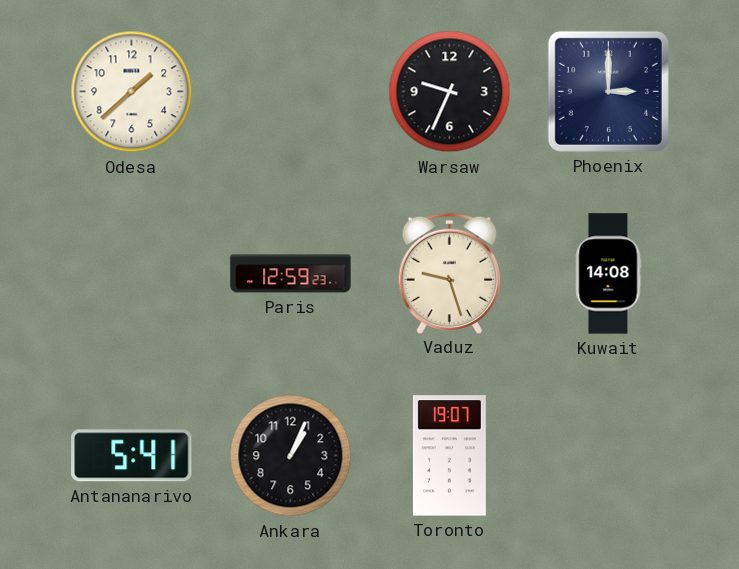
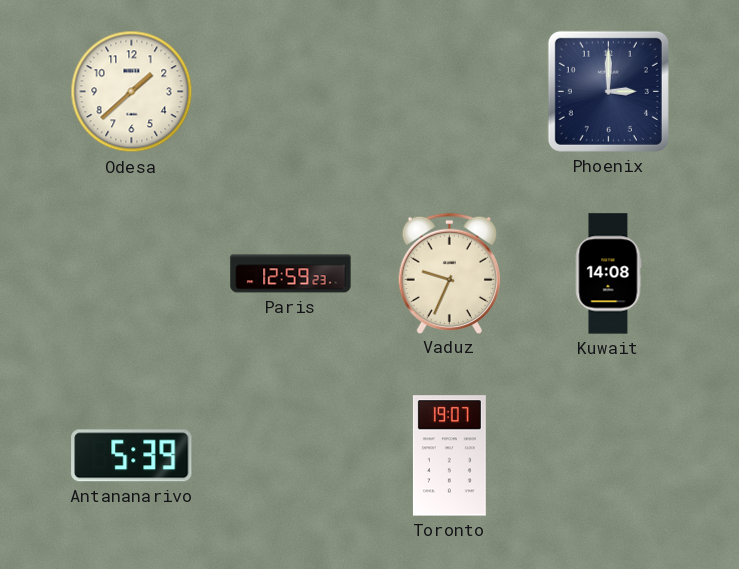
Warsaw: 9:34 -> none
Vaduz: 9:27 -> 9:34
Antananarivo: 5:41 -> 5:39
Ankara: 1:04 -> none
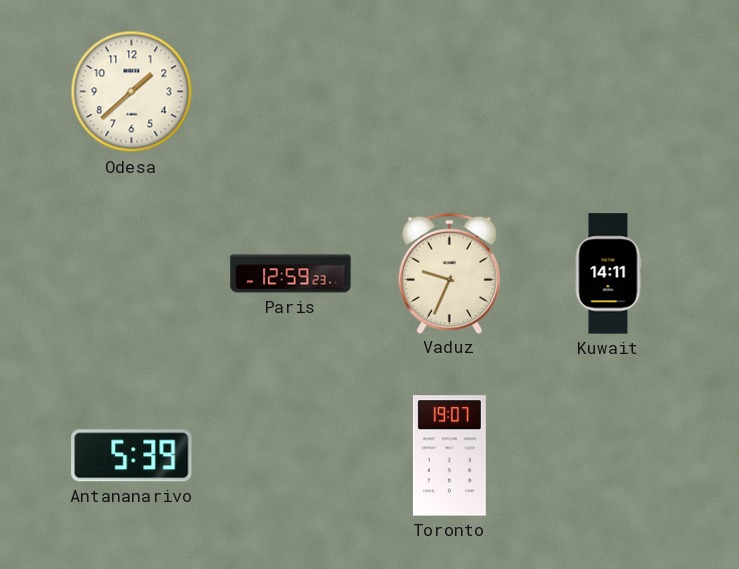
Phoenix: 3:00 -> none
Kuwait: 14:08 -> 14:11
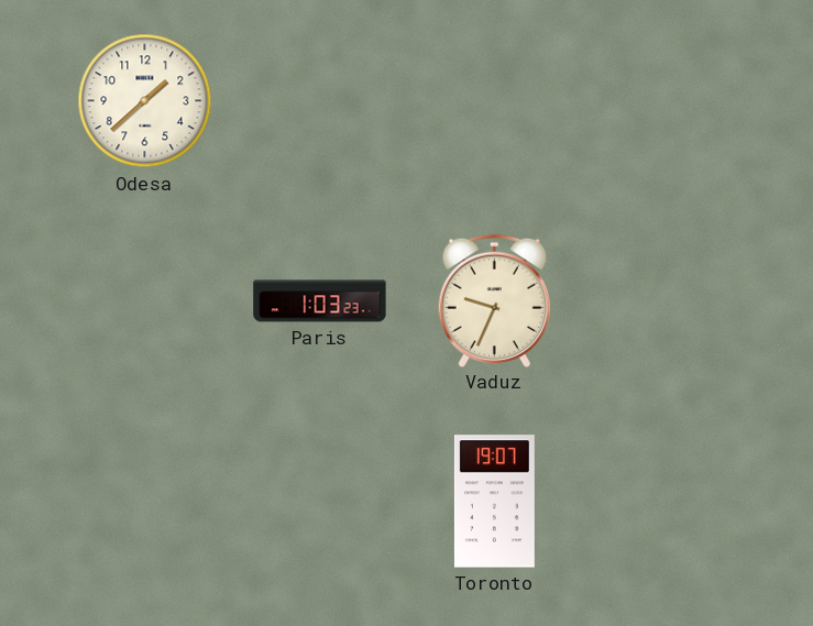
Paris: 12:59 -> 1:03
Kuwait: 14:11 -> none
Antananarivo: 5:39 -> none
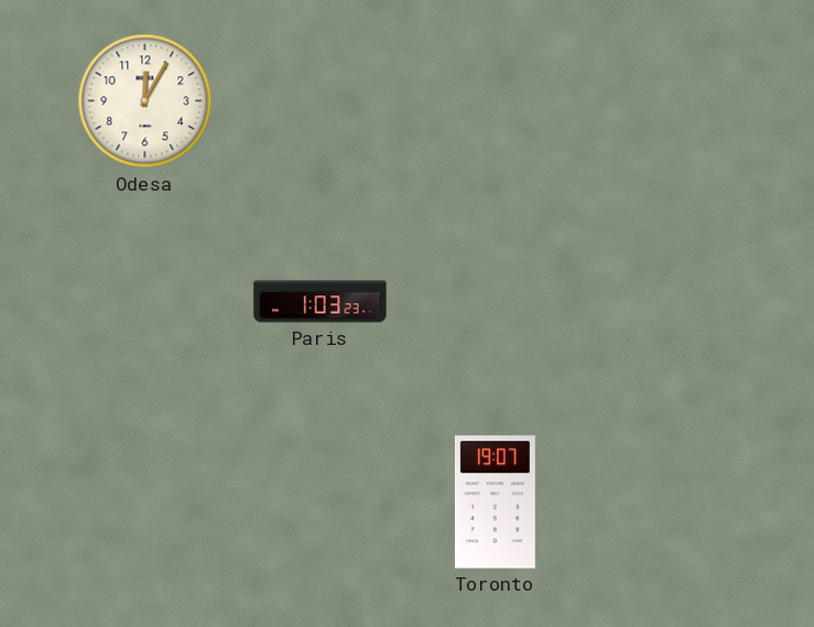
Odesa: 1:38 -> 12:05
Vaduz: 9:34 -> none
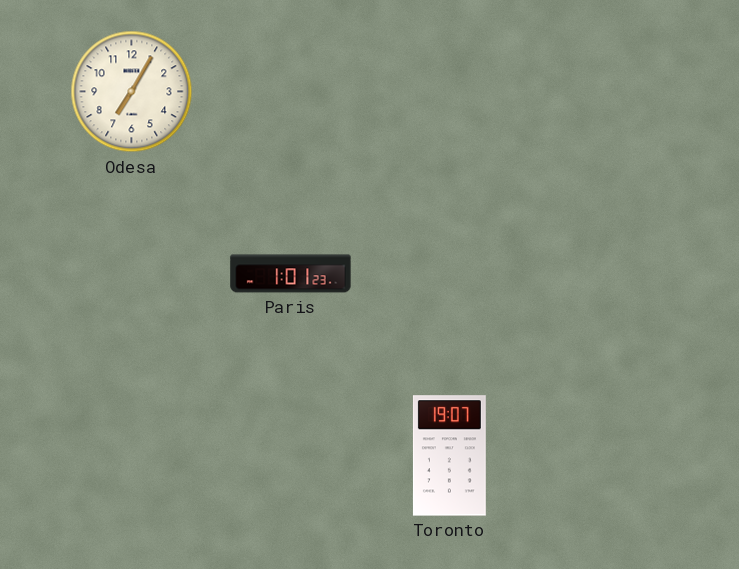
Odesa: 12:05 -> 7:05
Paris: 1:03 -> 1:01
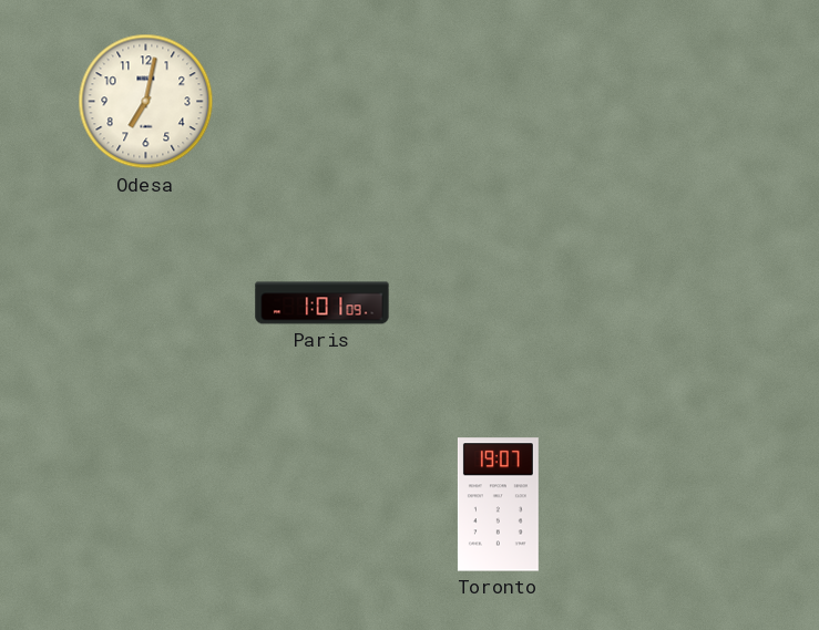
Odesa: 7:05 -> 7:02
Paris: 1:01:23 -> 1:01:09
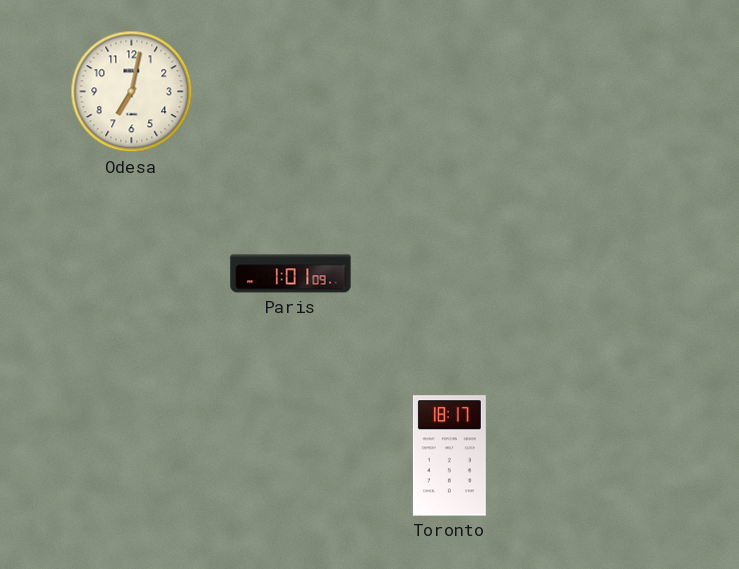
Toronto: 19:07 -> 18:17
